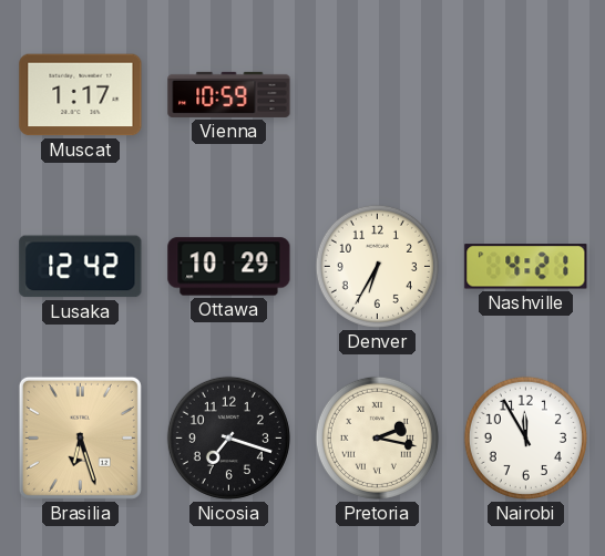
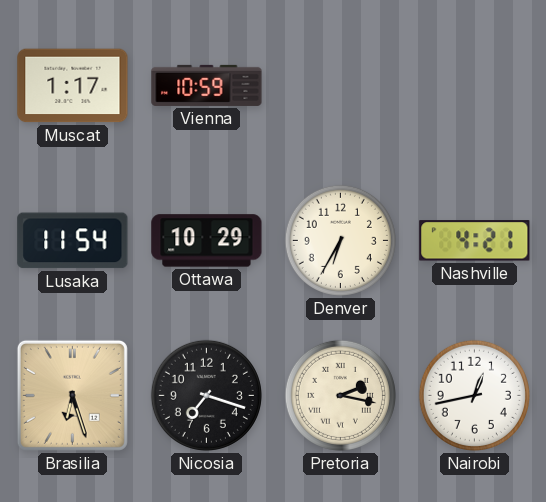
Lusaka: 12:42 -> 11:54
Nairobi: 11:55 -> 12:43
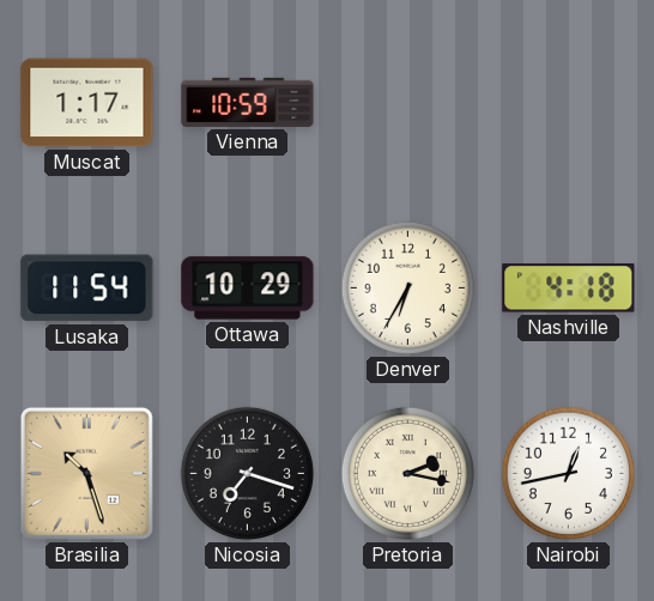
Nashville: 4:21 -> 4:18
Brasilia: 6:27 -> 10:27
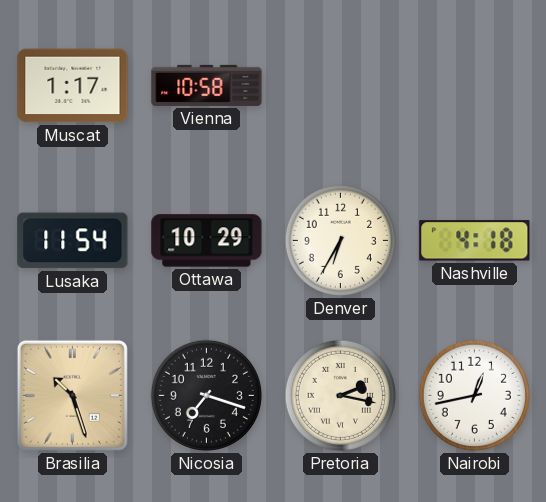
Vienna: 10:59 -> 10:58
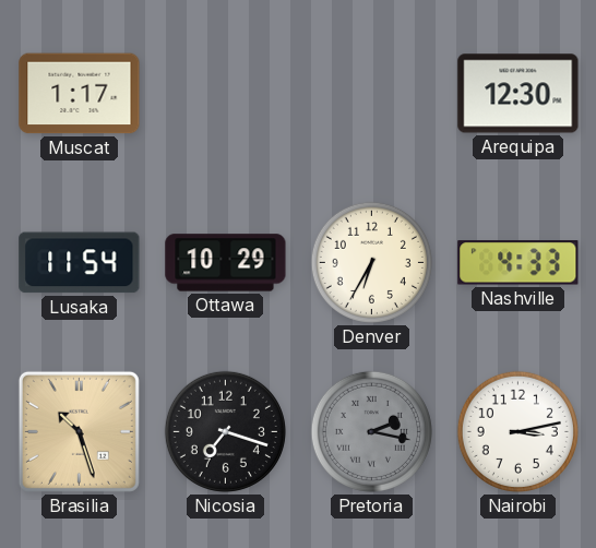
Vienna: 10:58 -> none
Arequipa: none -> 12:30
Nashville: 4:18 -> 4:33
Pretoria dial: cream -> grey
Nairobi: 12:43 -> 3:13
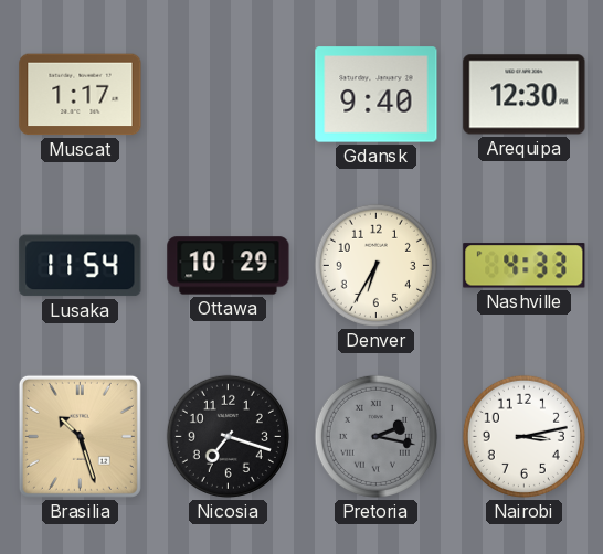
Gdansk: none -> 9:40
